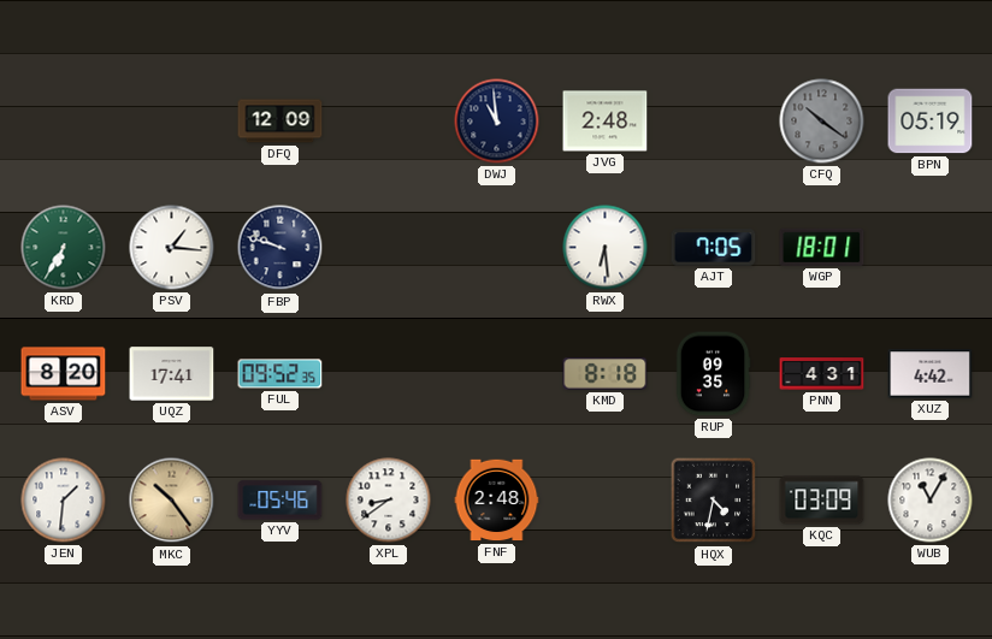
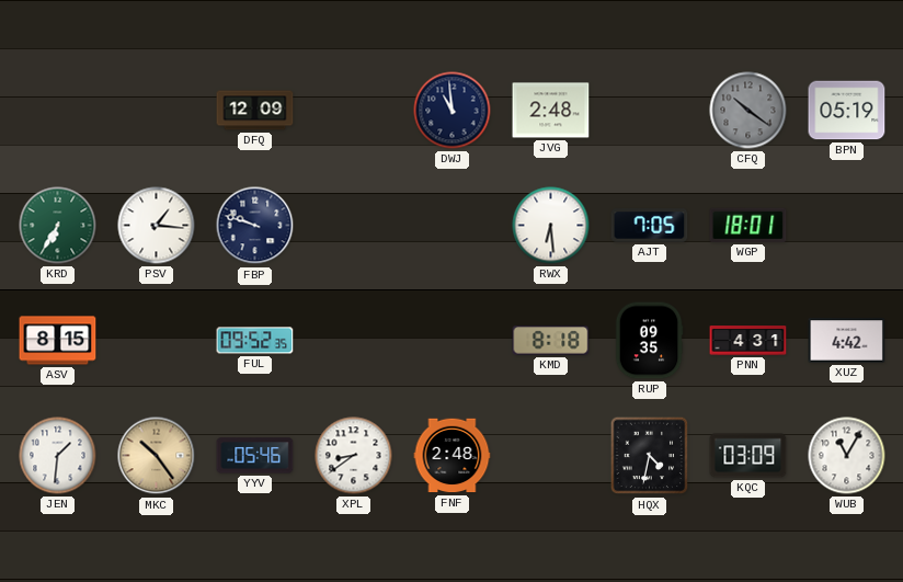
ASV: 8:20 -> 8:15
UQZ: 17:41 -> none
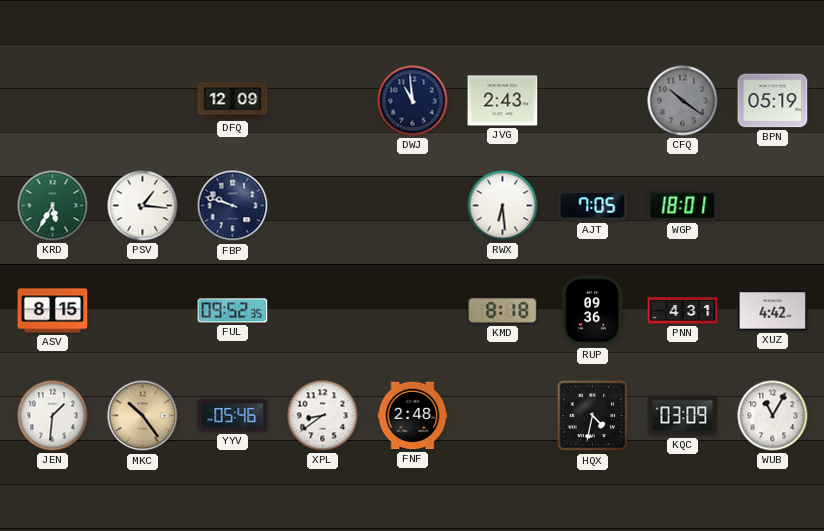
JVG: 2:48 -> 2:43
KRD: 6:35 -> 5:35
RUP: 09:35 -> 09:36
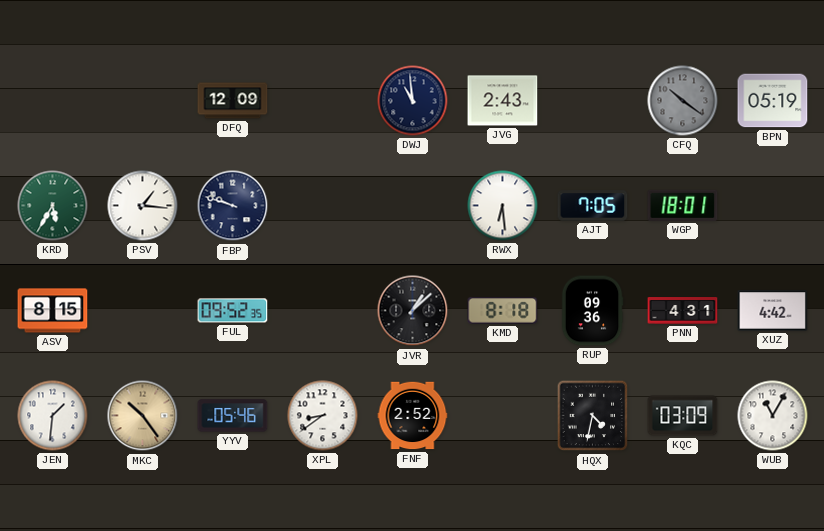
JVR: none -> 1:08
FNF: 2:48 -> 2:52
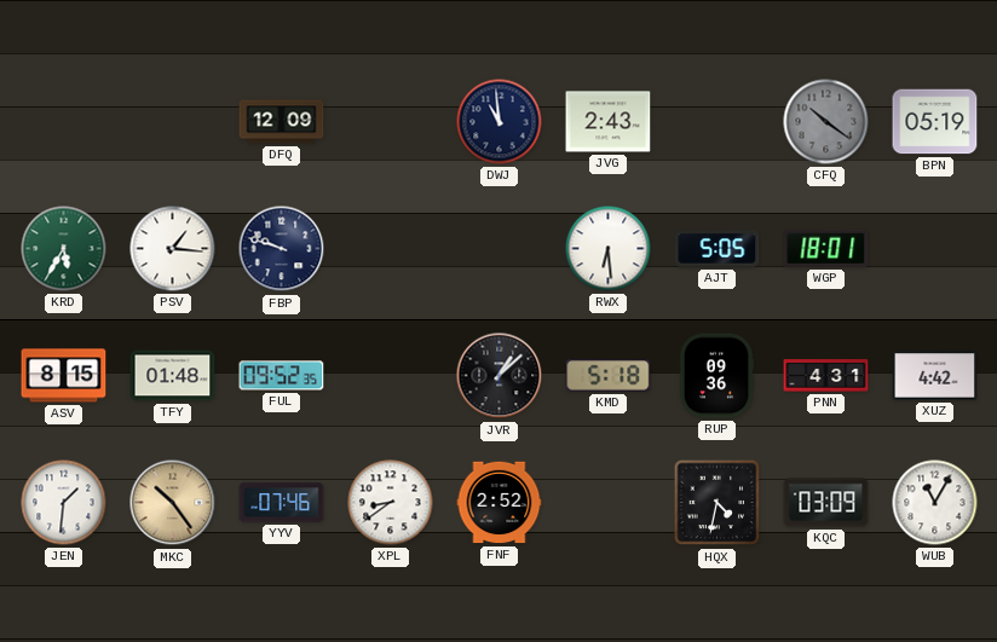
AJT: 7:05 -> 5:05
TFY: none -> 01:48
KMD: 8:18 -> 5:18
YYV: 05:46 -> 07:46
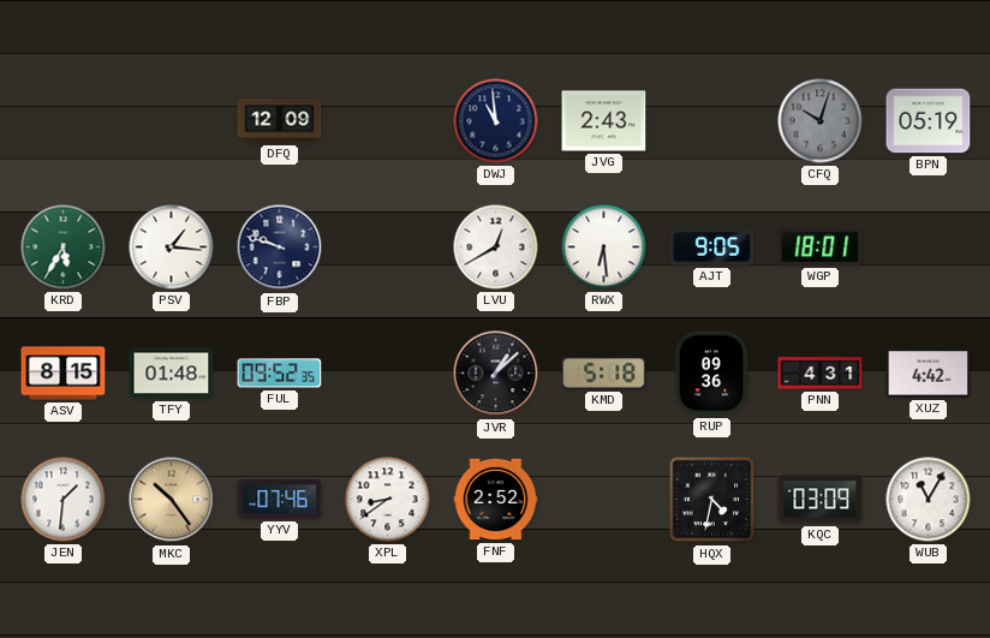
CFQ: 10:21 -> 10:03
LVU: none -> 12:40
AJT: 5:05 -> 9:05
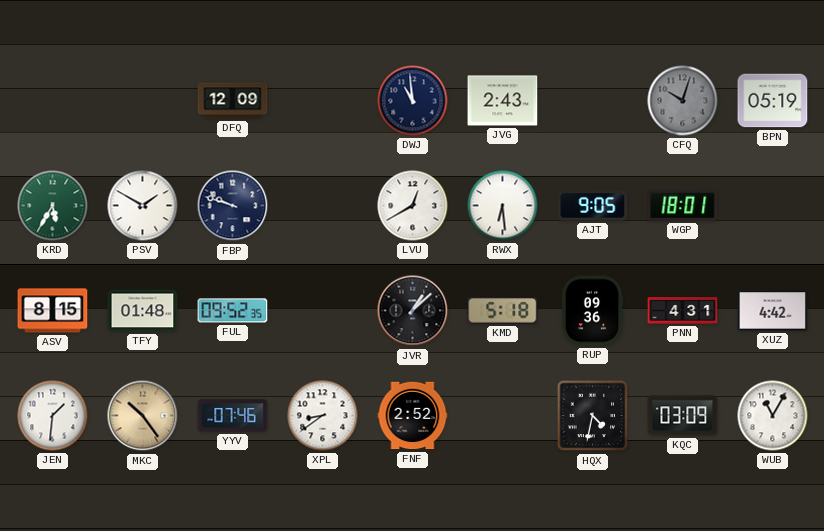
PSV: 1:16 -> 1:50
